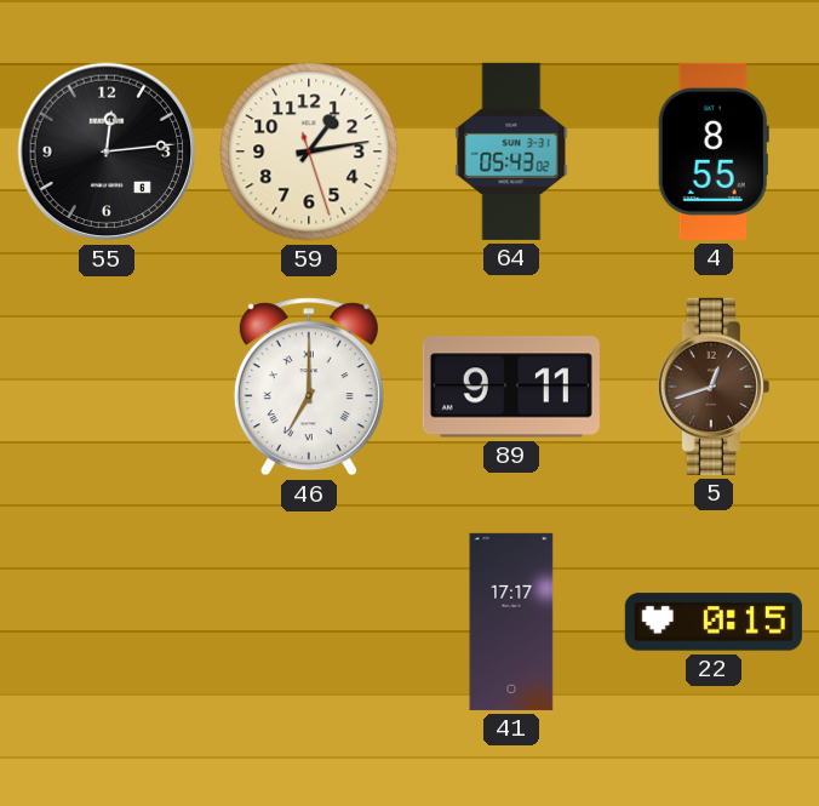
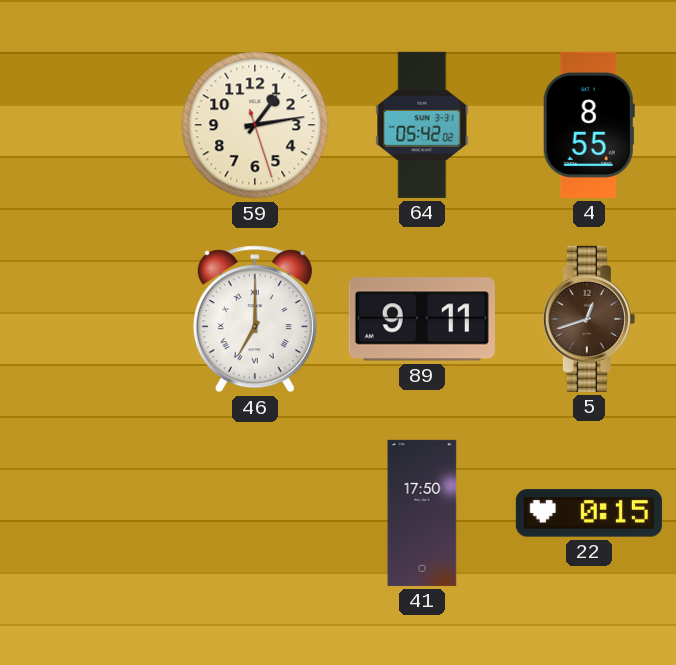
55: 12:14 -> none
64: 05:43 -> 05:42
41: 17:17 -> 17:50
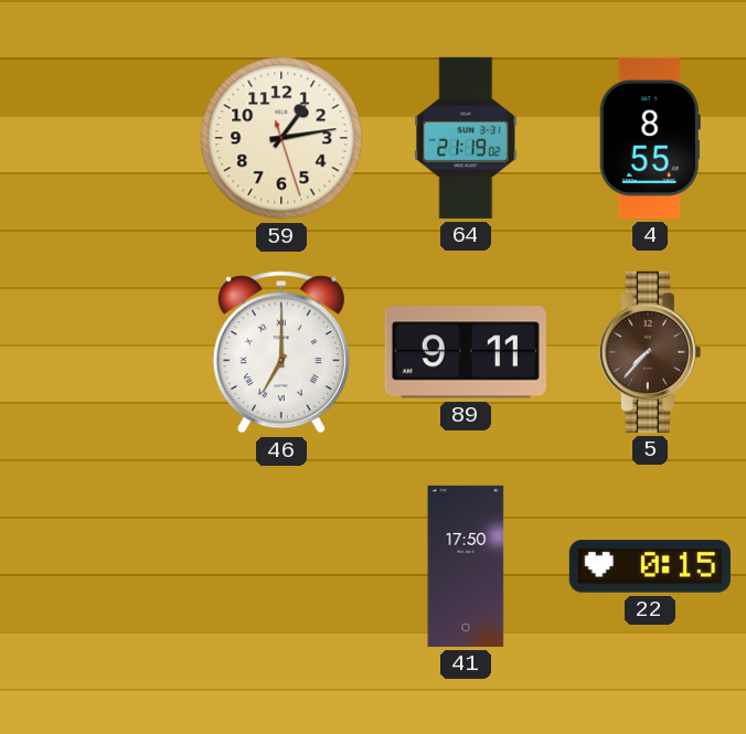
64: 05:42 -> 21:19
5: 12:42 -> 7:37
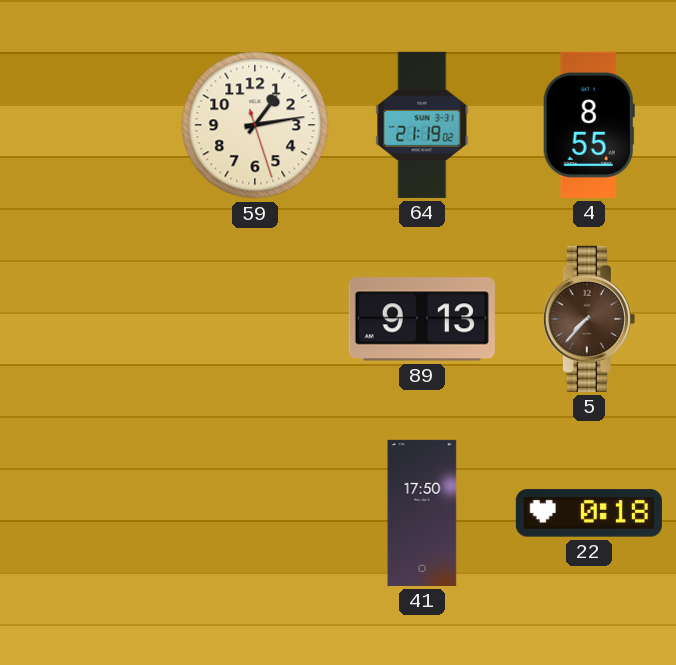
46: 7:00 -> none
89: 9:11 -> 9:13
22: 0:15 -> 0:18
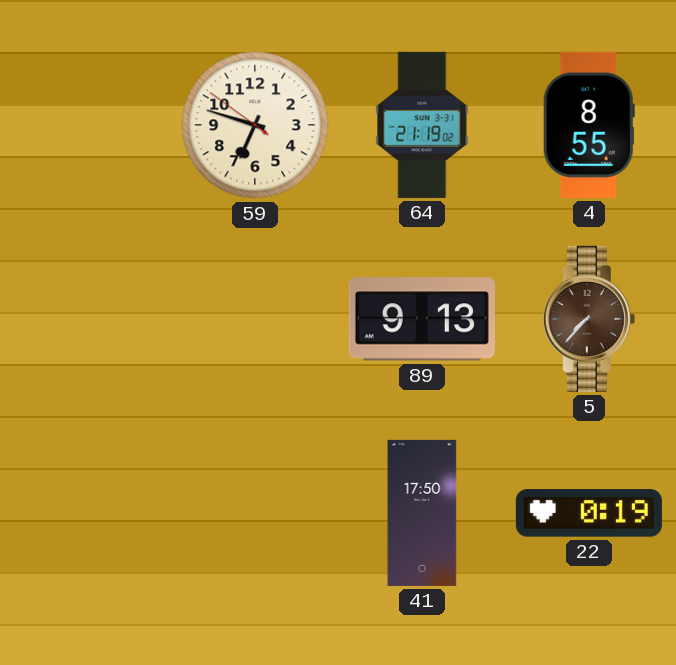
59: 1:13 -> 6:47
22: 0:18 -> 0:19
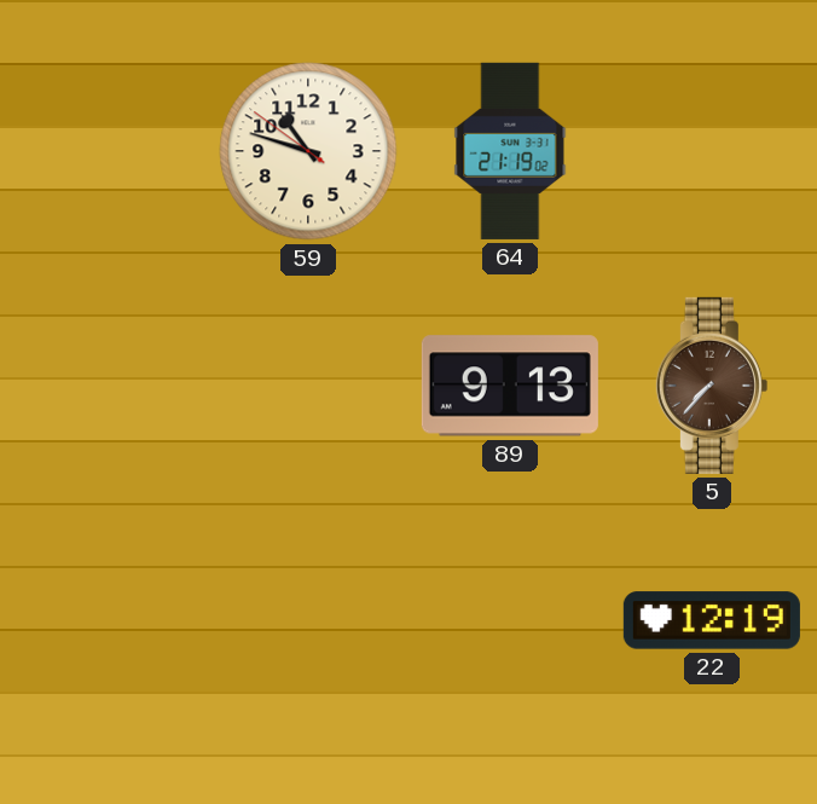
59: 6:47 -> 10:47
4: 8:55 -> none
41: 17:50 -> none
22: 0:19 -> 12:19
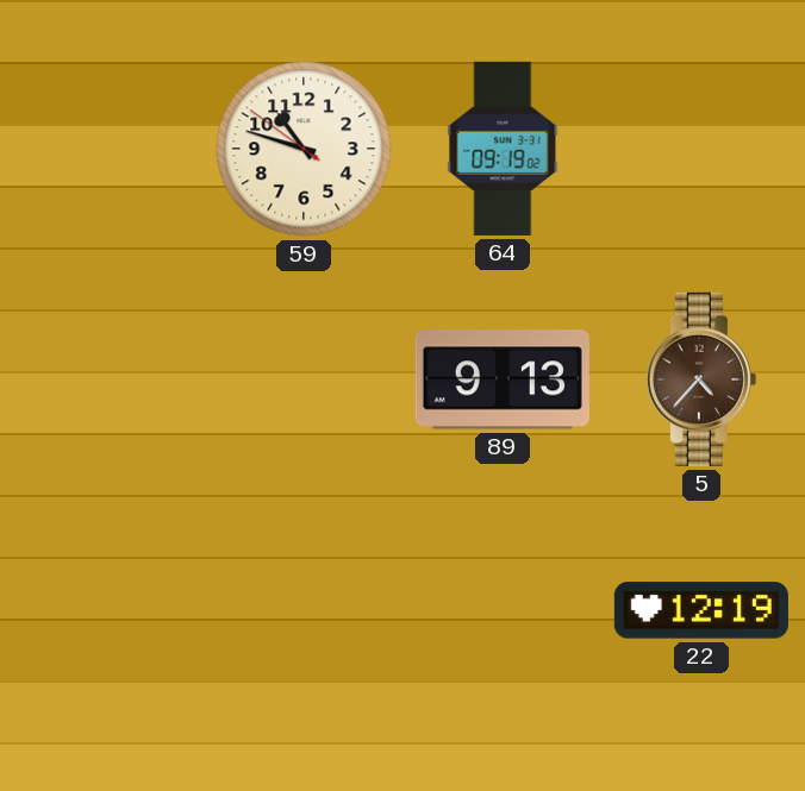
64: 21:19 -> 09:19
5: 7:37 -> 4:37
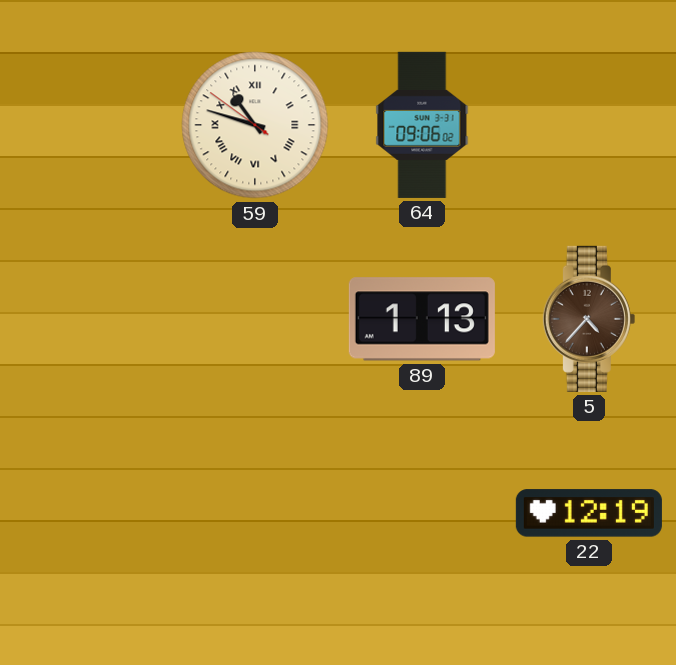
59 numerals: Arabic -> Roman
64: 09:19 -> 09:06
89: 9:13 -> 1:13
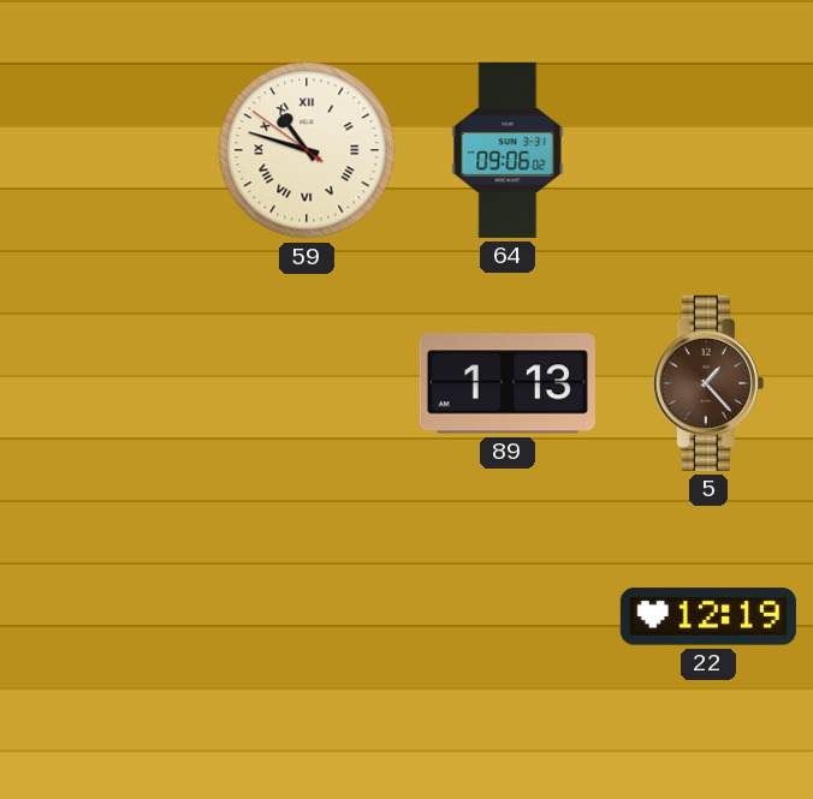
5: 4:37 -> 1:23
